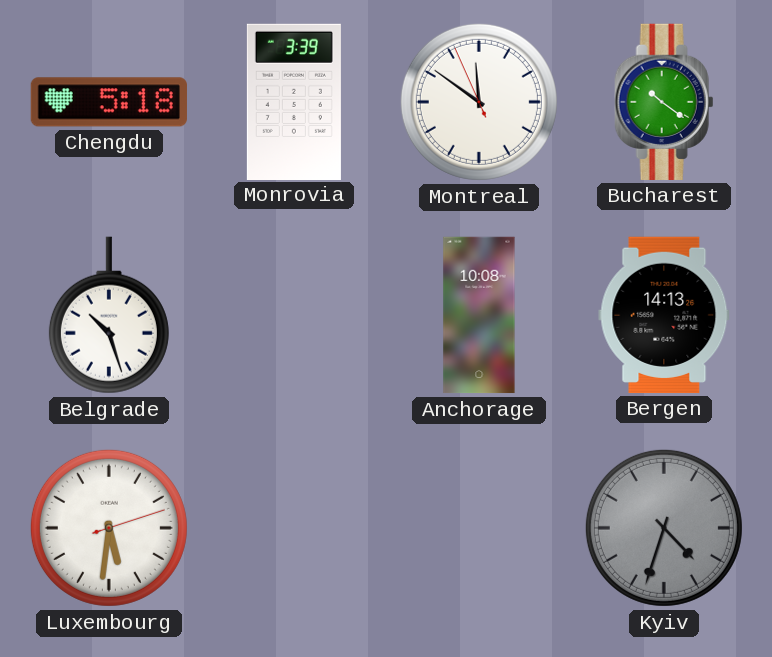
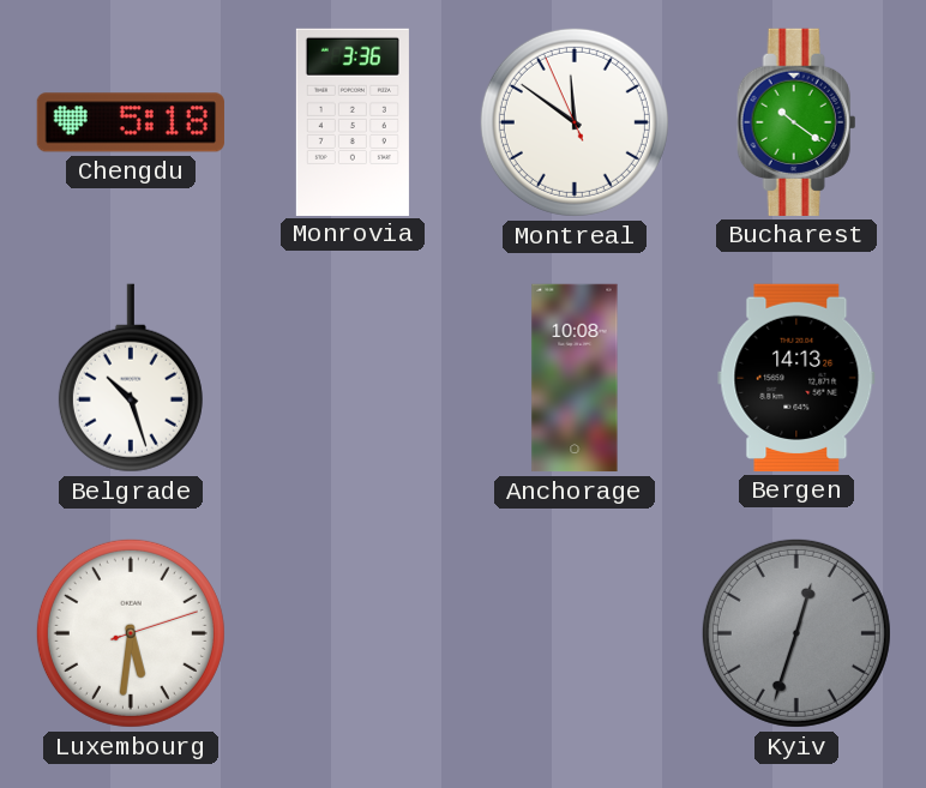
Monrovia: 3:39 -> 3:36
Kyiv: 4:33 -> 12:33
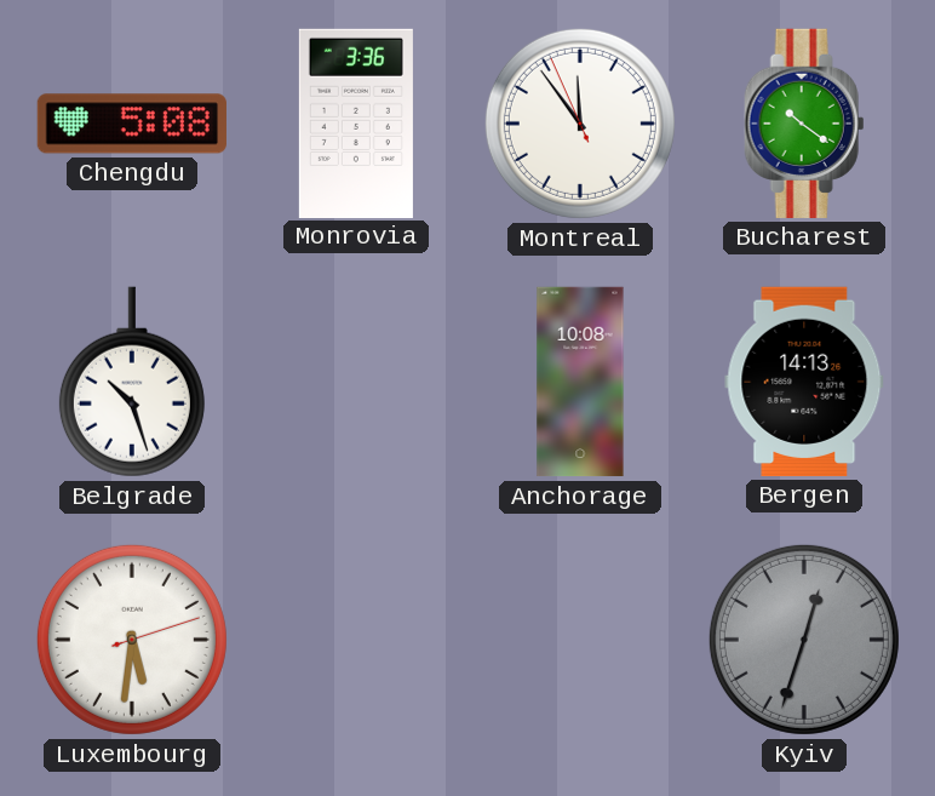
Chengdu: 5:18 -> 5:08
Montreal: 11:50 -> 11:53
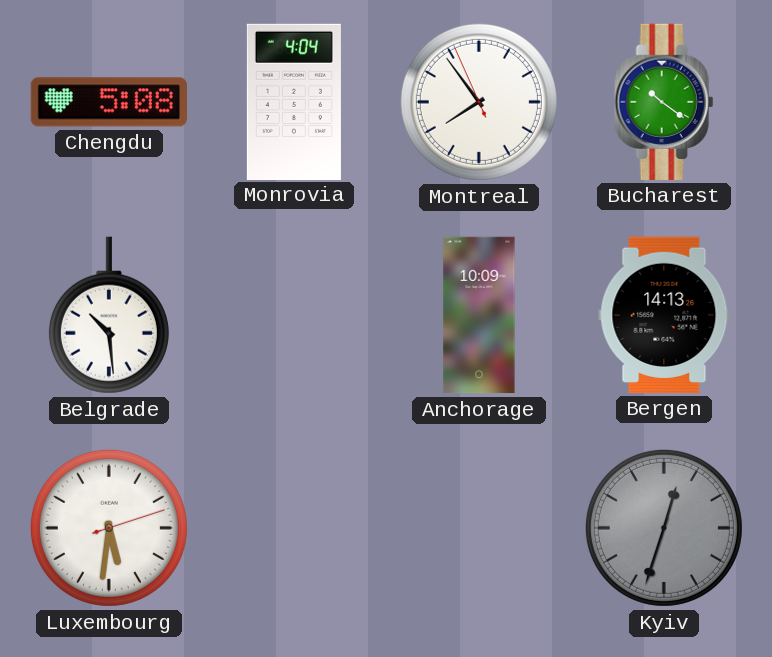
Monrovia: 3:36 -> 4:04
Montreal: 11:53 -> 7:53
Belgrade: 10:27 -> 10:29
Anchorage: 10:08 -> 10:09
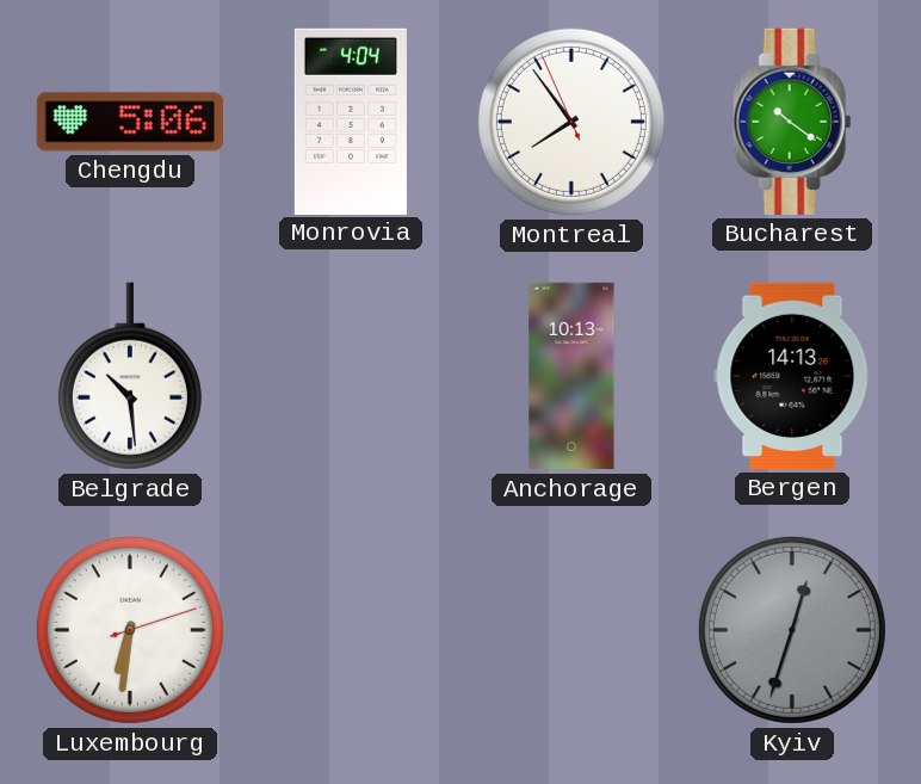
Chengdu: 5:08 -> 5:06
Anchorage: 10:09 -> 10:13
Luxembourg: 5:31 -> 6:31
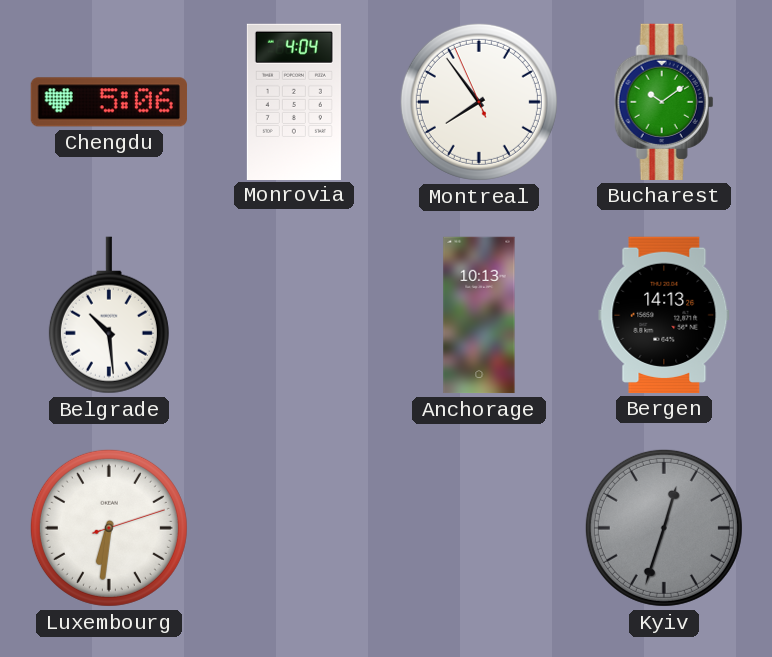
Bucharest: 10:21 -> 10:09
